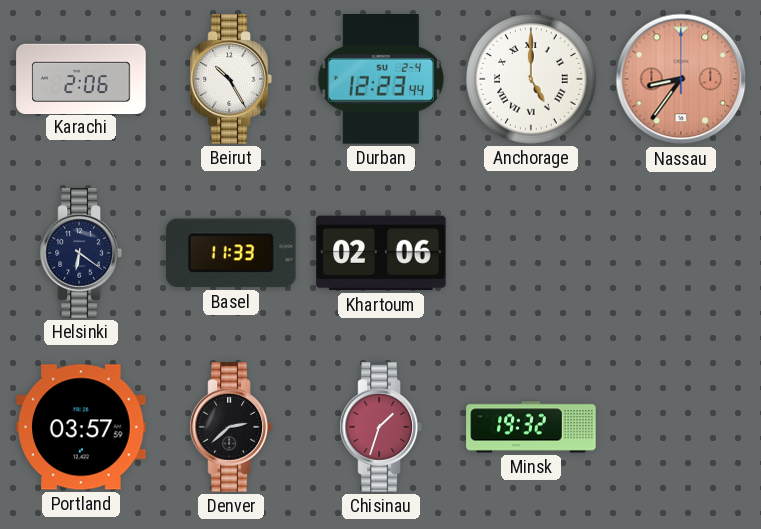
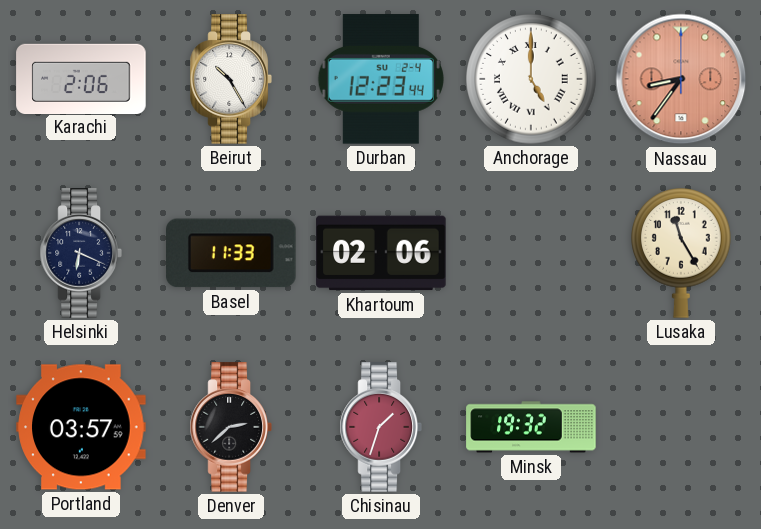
Helsinki: 6:21 -> 6:19
Lusaka: none -> 11:25
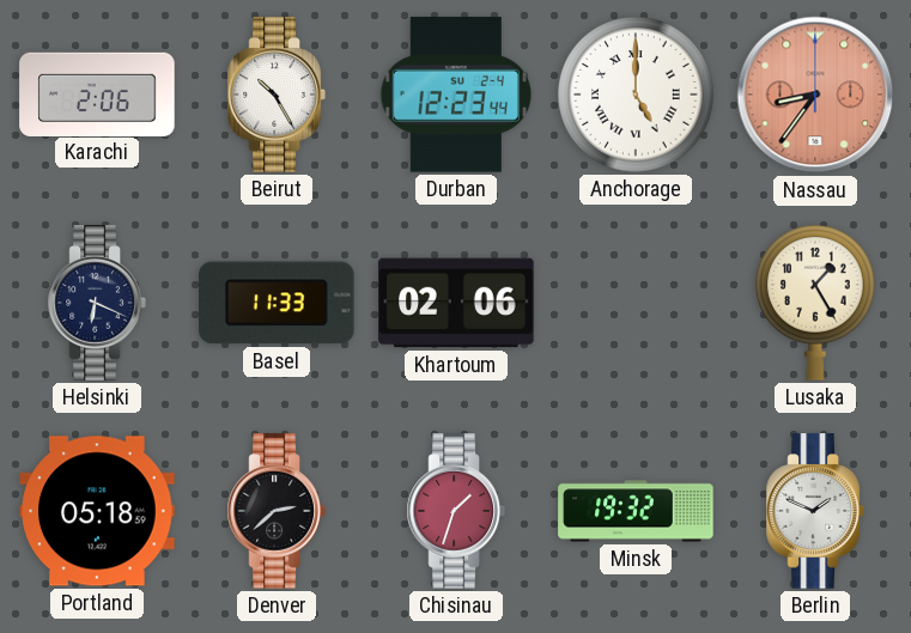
Lusaka: 11:25 -> 1:25
Portland: 03:57 -> 05:18
Berlin: none -> 1:49
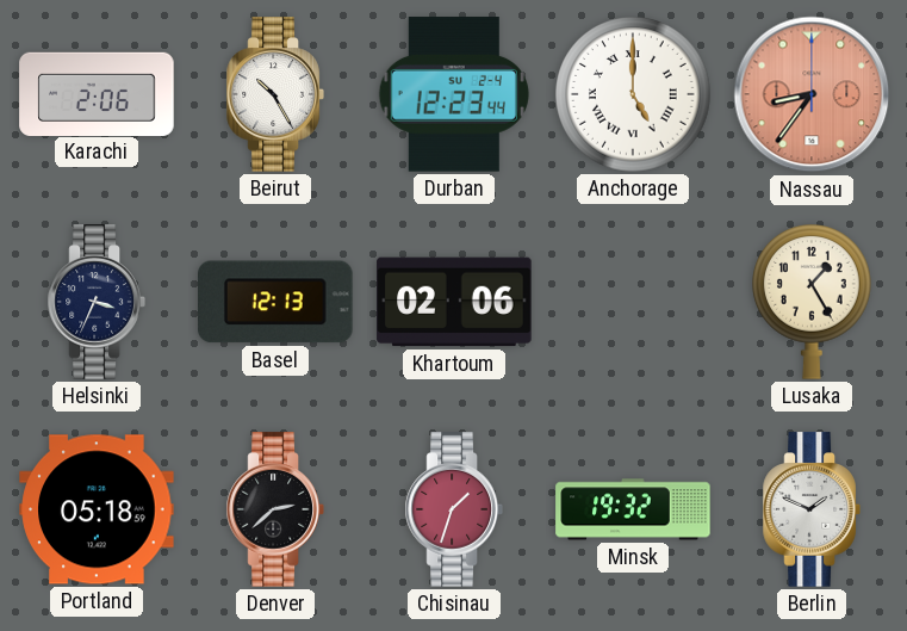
Helsinki: 6:19 -> 3:34
Basel: 11:33 -> 12:13
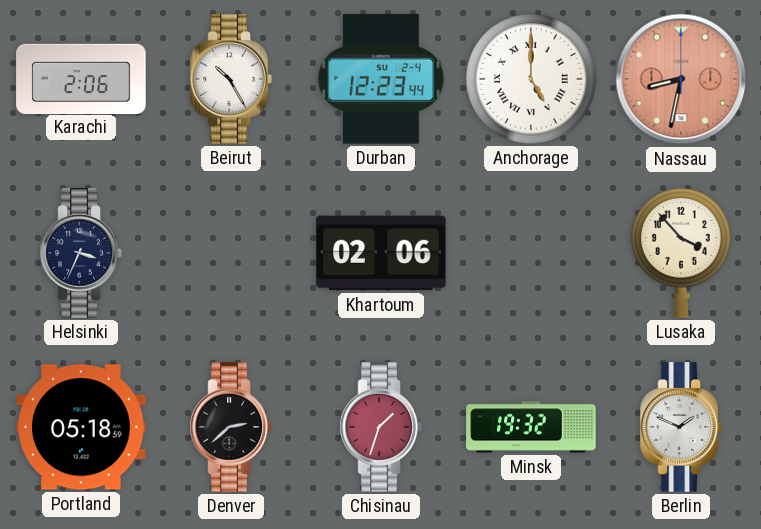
Nassau: 8:36 -> 8:32
Basel: 12:13 -> none
Lusaka: 1:25 -> 3:53
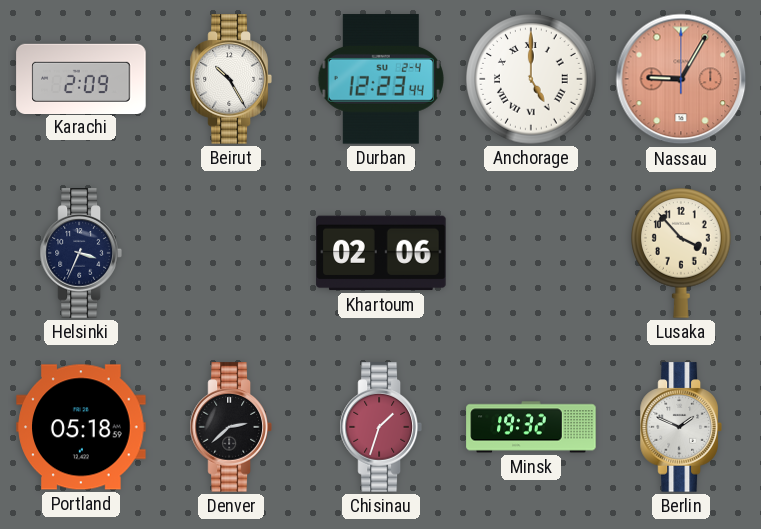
Karachi: 2:06 -> 2:09
Nassau: 8:32 -> 9:05
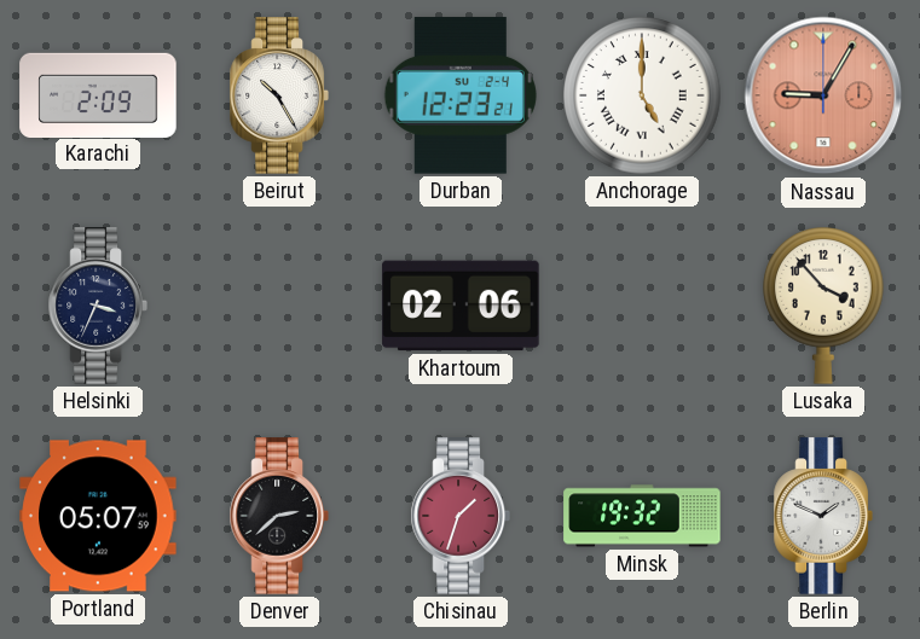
Durban: 12:23:44 -> 12:23:21
Portland: 05:18 -> 05:07
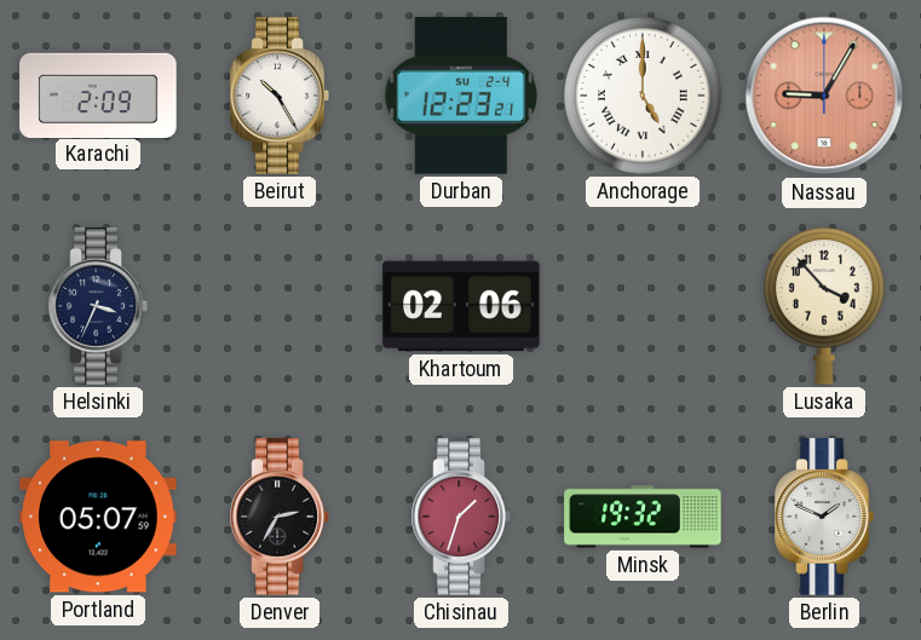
Denver: 2:38 -> 2:35
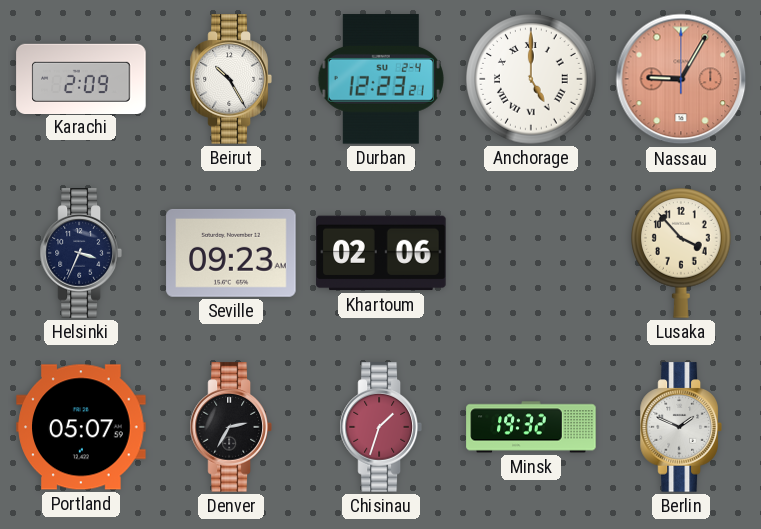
Seville: none -> 09:23
